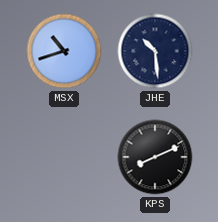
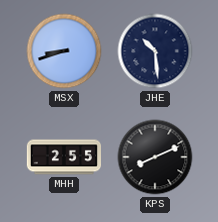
MSX: 10:42 -> 8:42
MHH: none -> 2:55
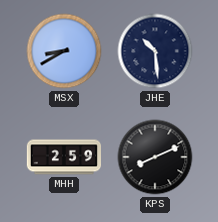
MSX: 8:42 -> 8:40
MHH: 2:55 -> 2:59
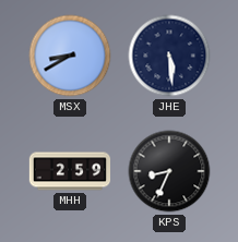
JHE: 10:29 -> 5:29
KPS: 8:11 -> 8:34
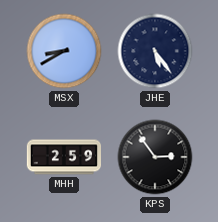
JHE: 5:29 -> 5:24
KPS: 8:34 -> 2:54
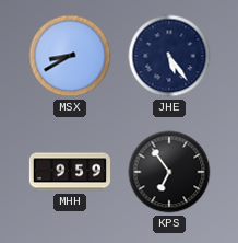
MHH: 2:59 -> 9:59
KPS: 2:54 -> 6:54
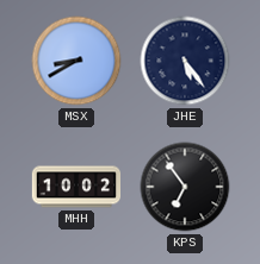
MHH: 9:59 -> 10:02
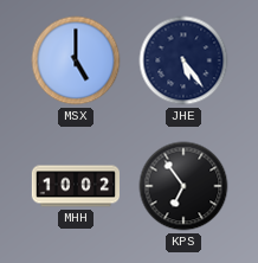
MSX: 8:40 -> 5:00
